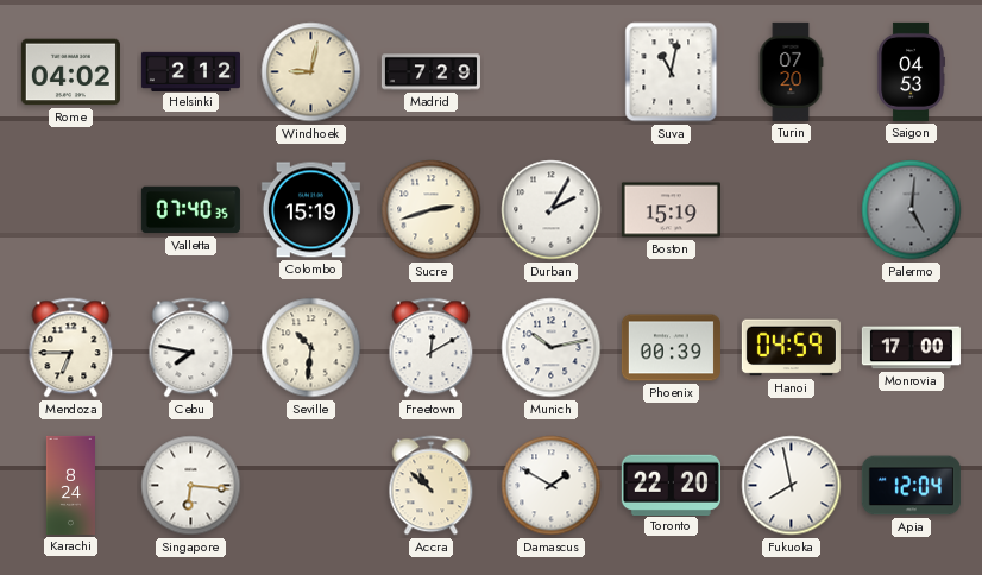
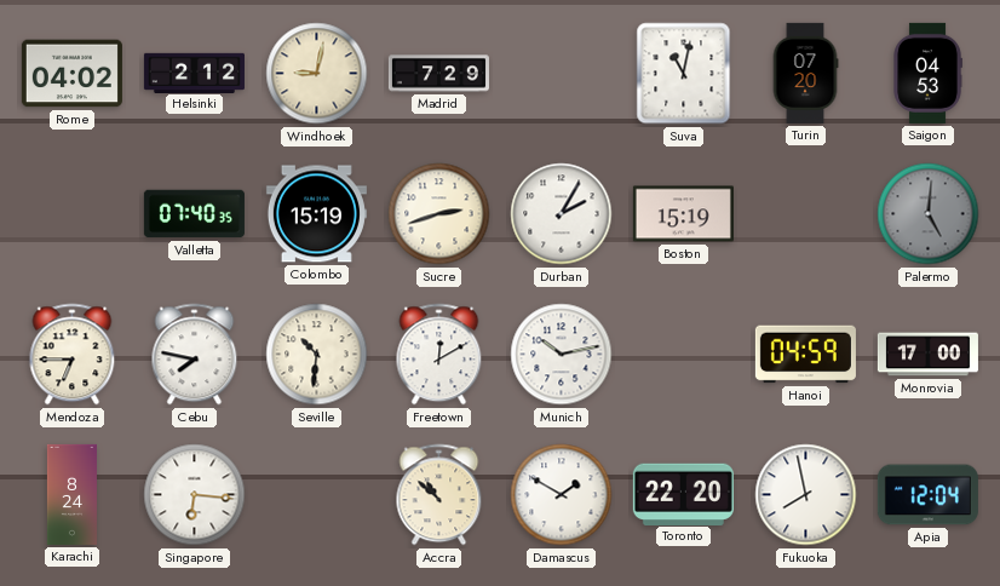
Phoenix: 00:39 -> none
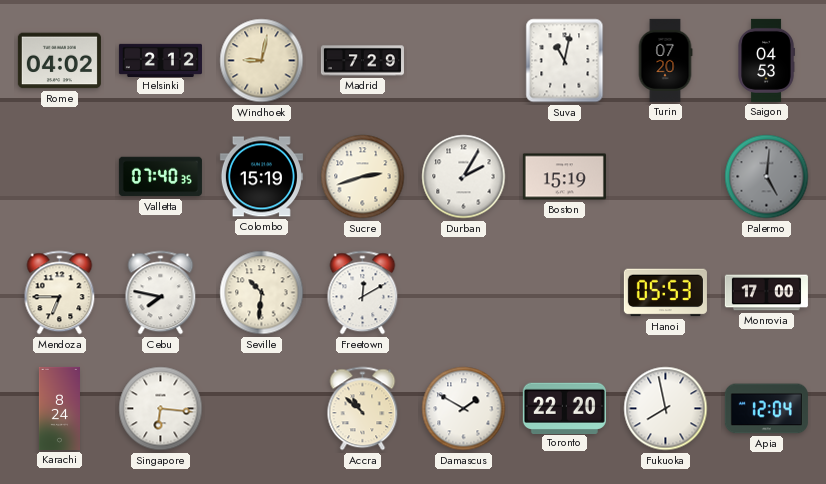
Munich: 10:13 -> none
Hanoi: 04:59 -> 05:53
